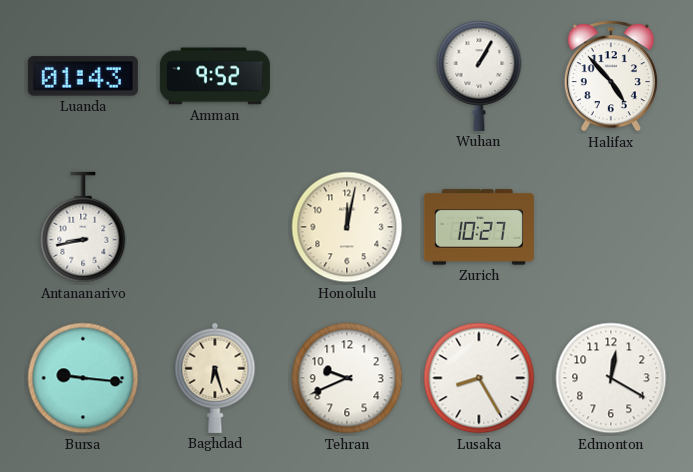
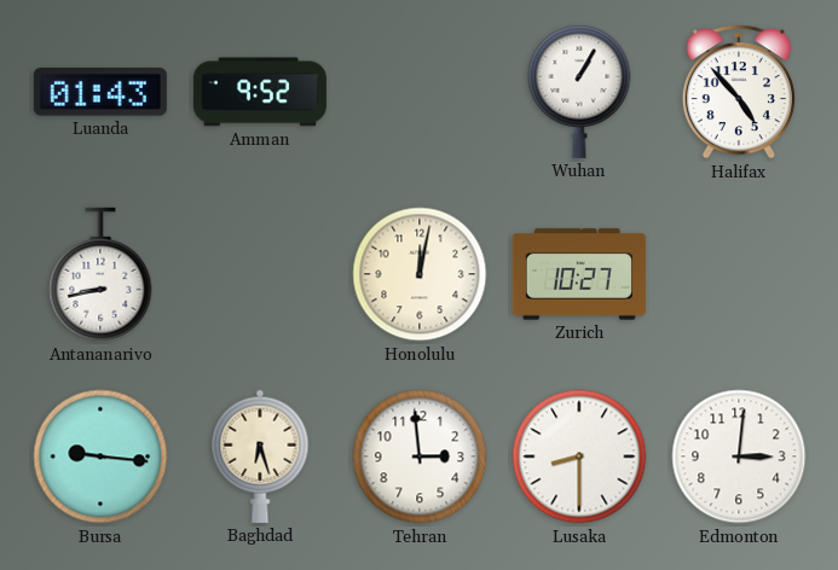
Tehran: 9:41 -> 2:59
Lusaka: 8:25 -> 8:30
Edmonton: 12:20 -> 3:01
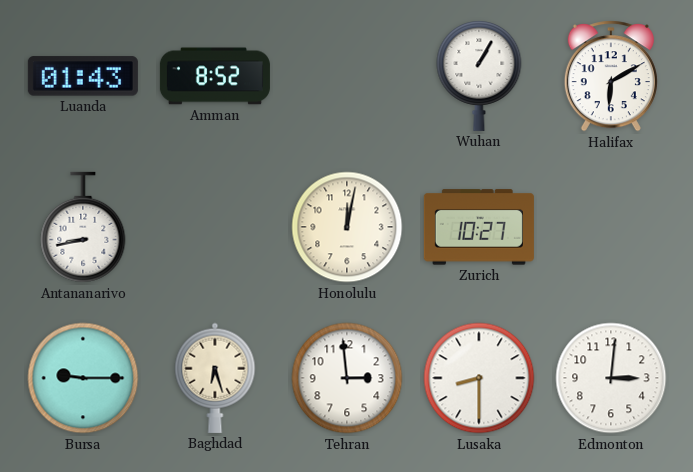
Amman: 9:52 -> 8:52
Halifax: 4:53 -> 6:10
Bursa: 9:16 -> 9:15
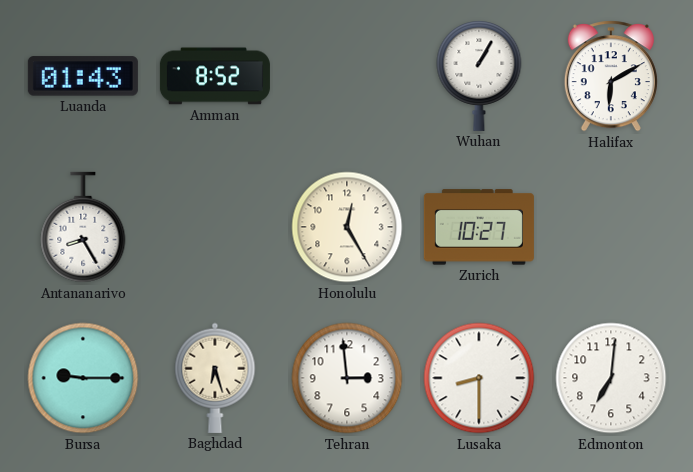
Antananarivo: 8:43 -> 8:25
Honolulu: 12:02 -> 12:25
Edmonton: 3:01 -> 7:01
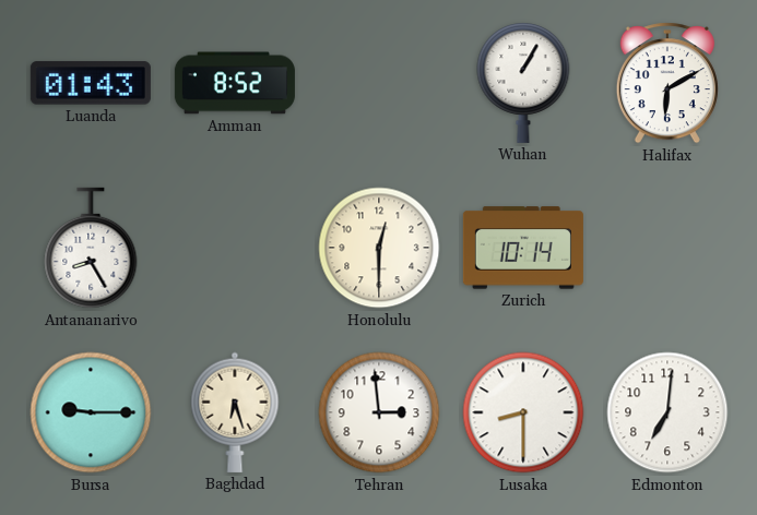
Honolulu: 12:25 -> 12:30
Zurich: 10:27 -> 10:14
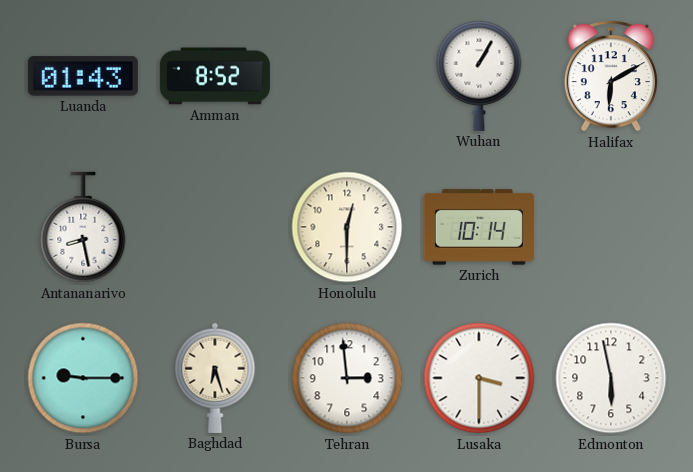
Antananarivo: 8:25 -> 8:28
Lusaka: 8:30 -> 3:30
Edmonton: 7:01 -> 5:58
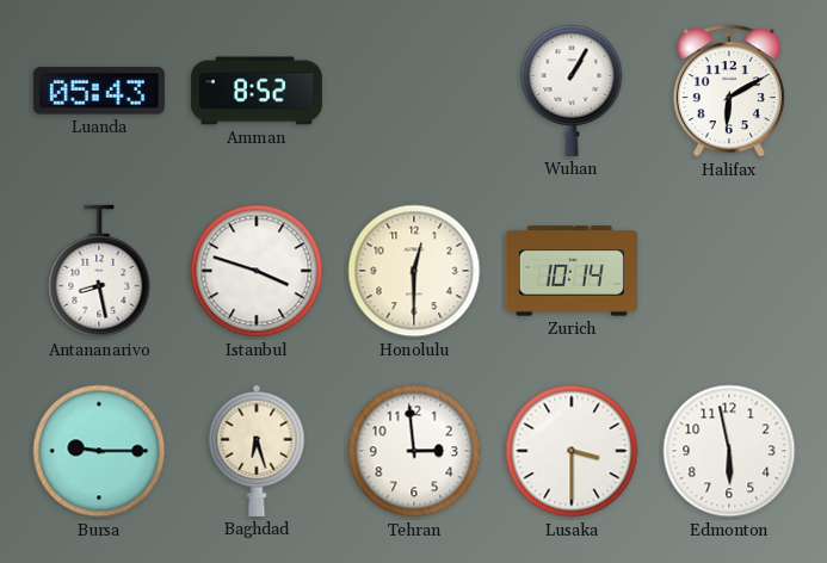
Luanda: 01:43 -> 05:43
Istanbul: none -> 3:48
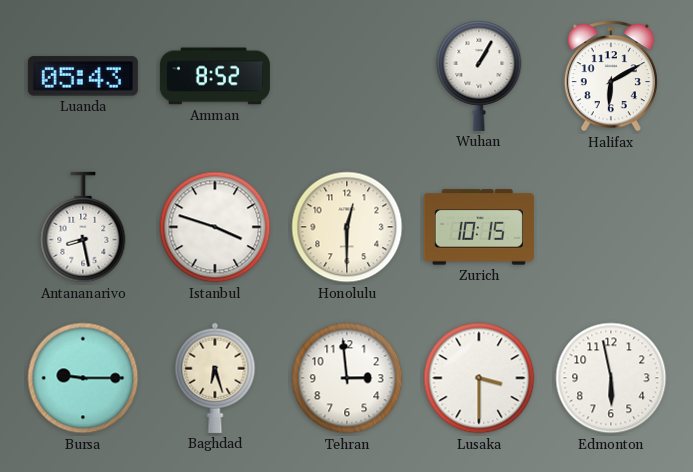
Zurich: 10:14 -> 10:15
